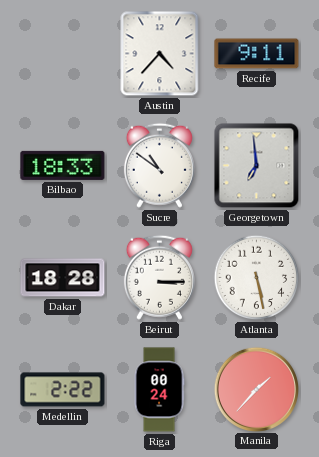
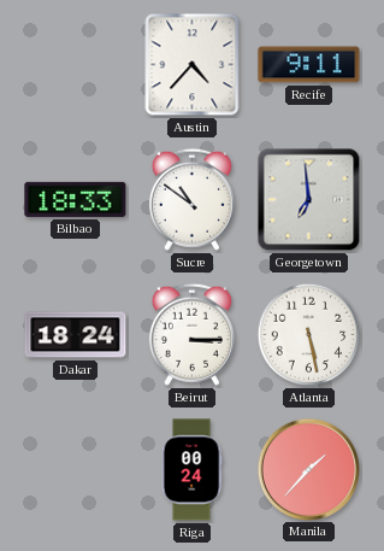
Dakar: 18:28 -> 18:24
Medellin: 2:22 -> none
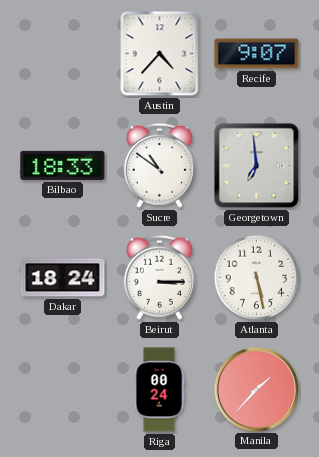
Recife: 9:11 -> 9:07
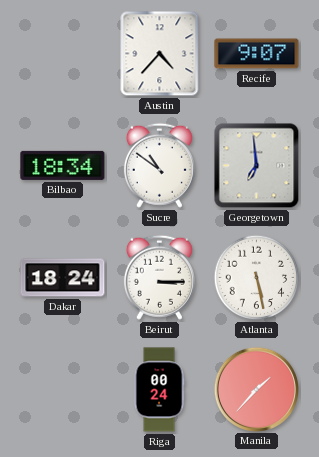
Bilbao: 18:33 -> 18:34
